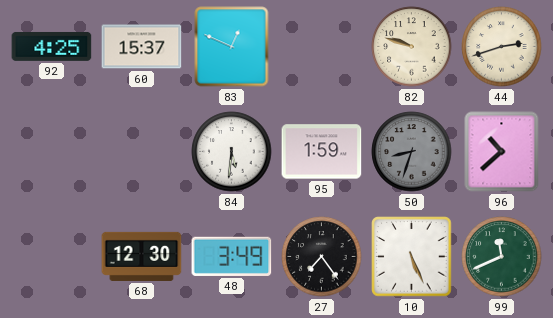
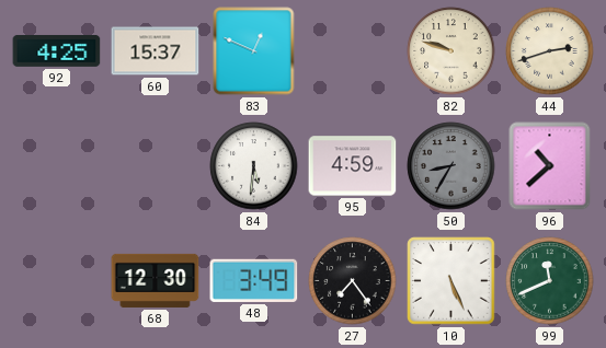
95: 1:59 -> 4:59
50: 8:33 -> 8:35
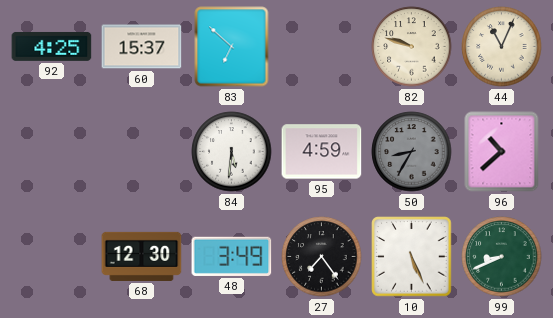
83: 12:49 -> 6:52
44: 2:42 -> 11:04
99: 11:41 -> 8:41
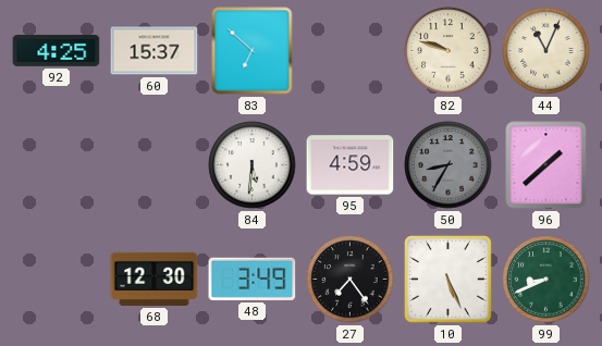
96: 10:38 -> 1:38
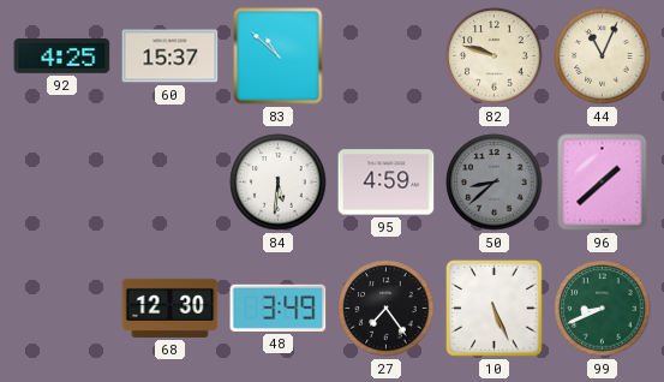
83: 6:52 -> 10:52
50: 8:35 -> 8:38
